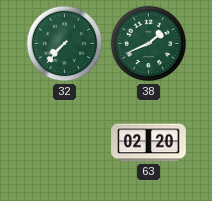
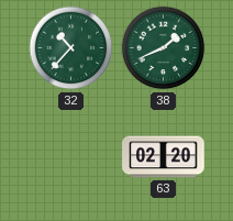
32: 7:37 -> 10:37
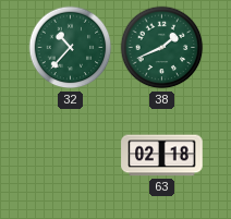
63: 02:20 -> 02:18
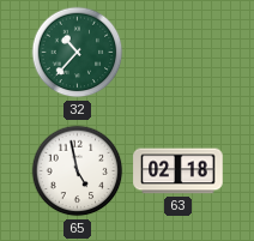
38: 1:41 -> none
65: none -> 4:58
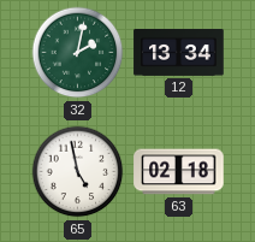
32: 10:37 -> 2:02
12: none -> 13:34
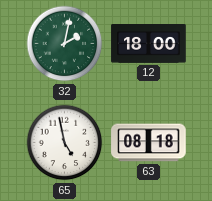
12: 13:34 -> 18:00
63: 02:18 -> 08:18
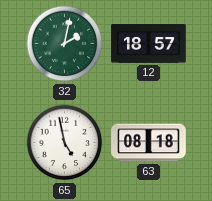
12: 18:00 -> 18:57
